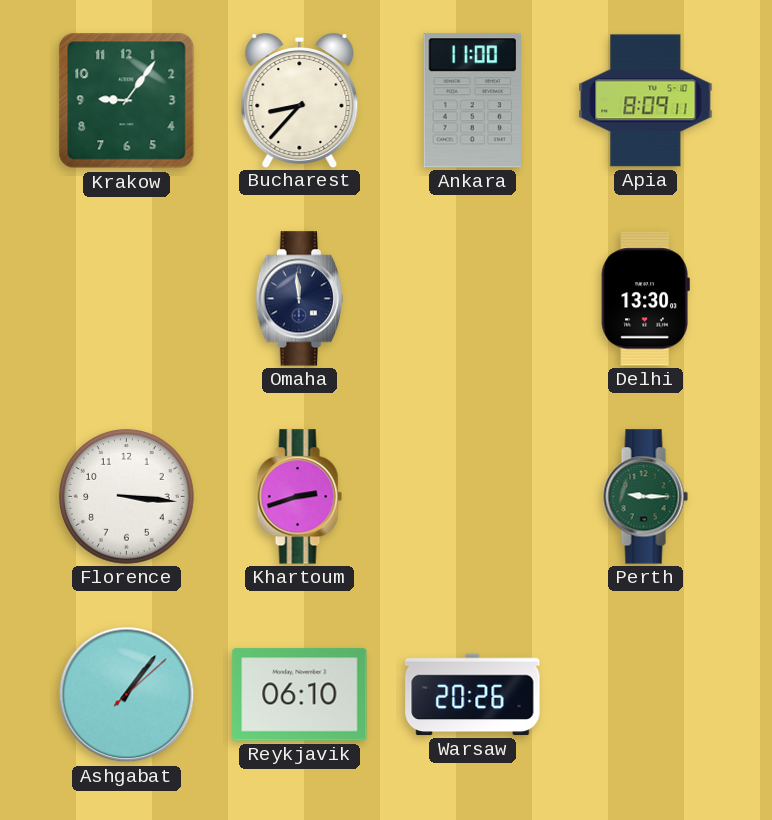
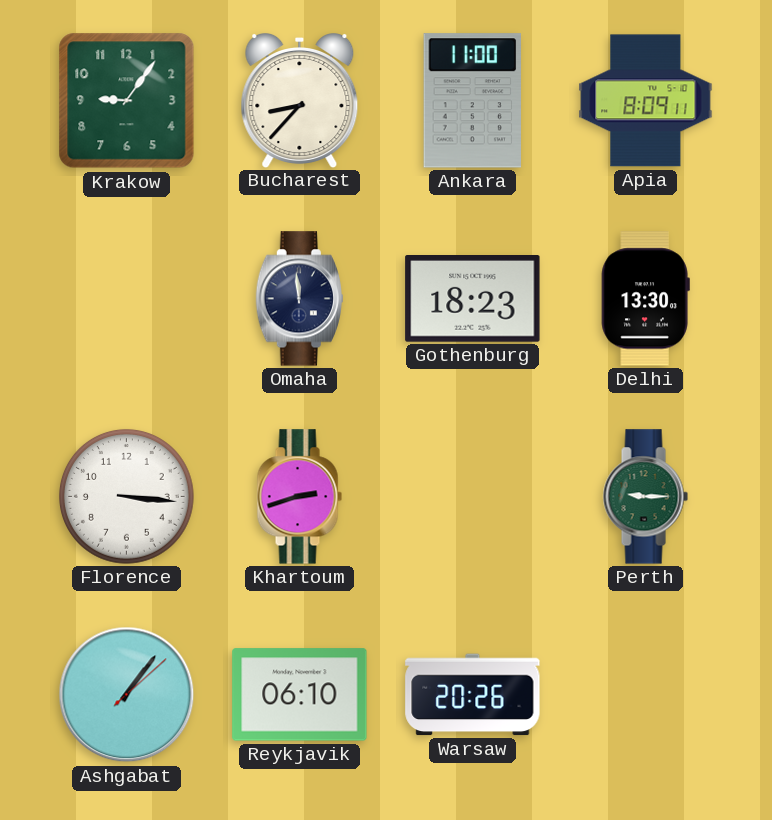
Gothenburg: none -> 18:23
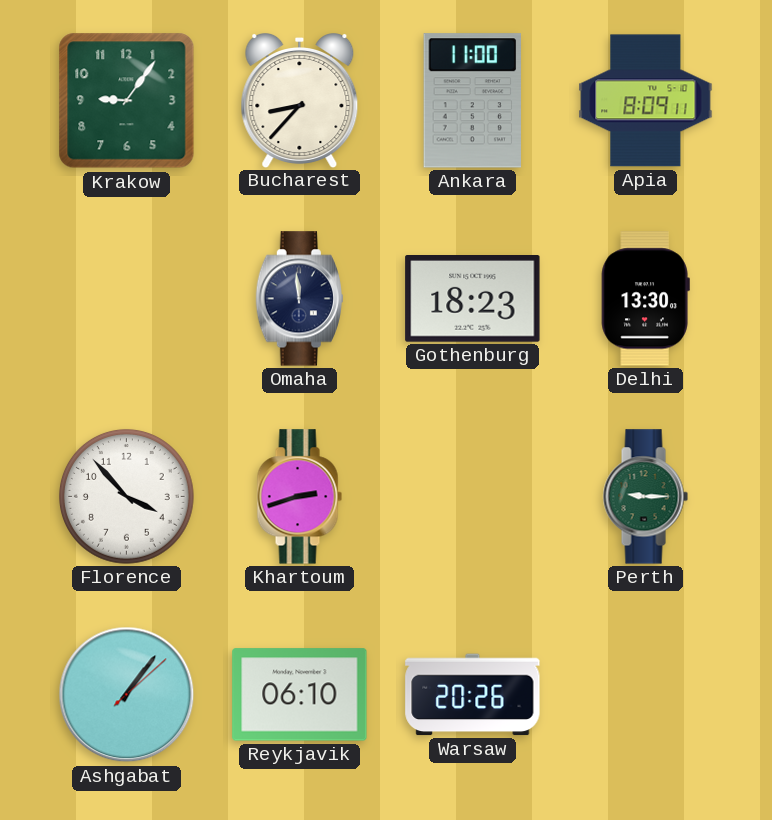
Florence: 3:16 -> 3:53
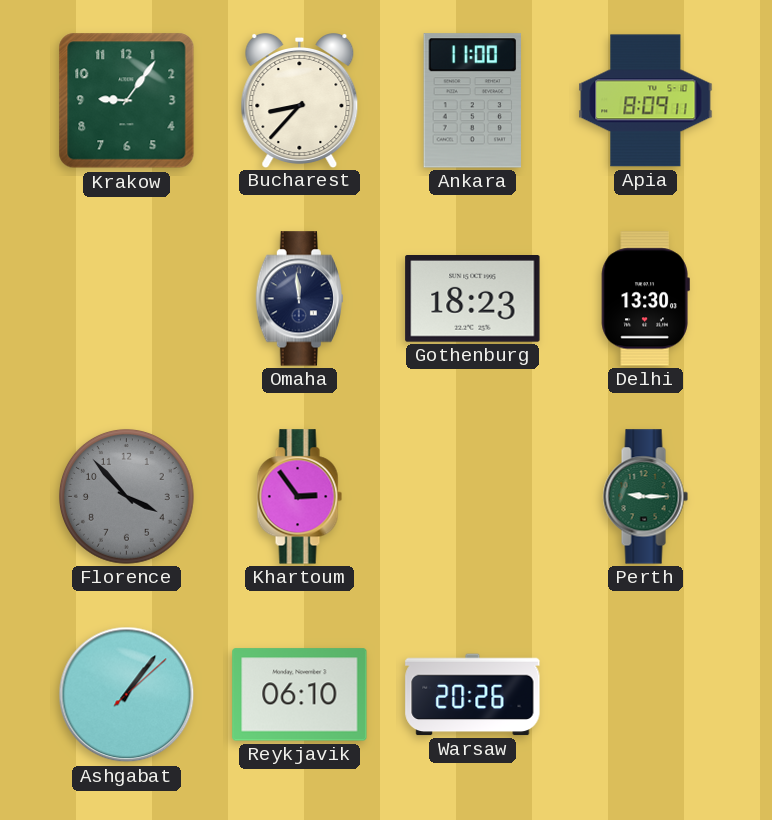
Florence dial: white -> grey
Khartoum: 2:42 -> 2:54
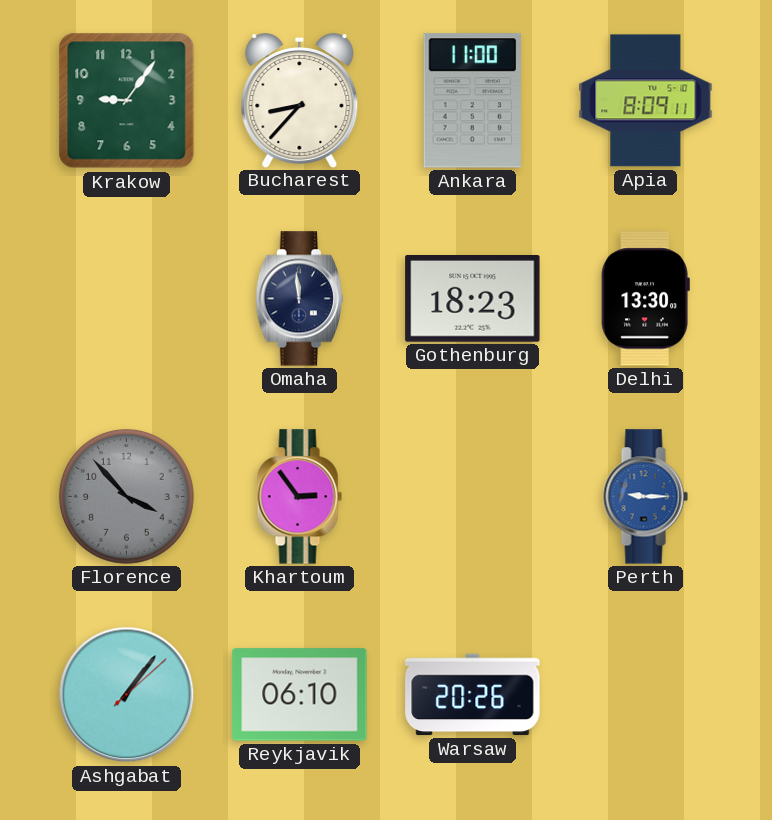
Perth dial: green -> blue
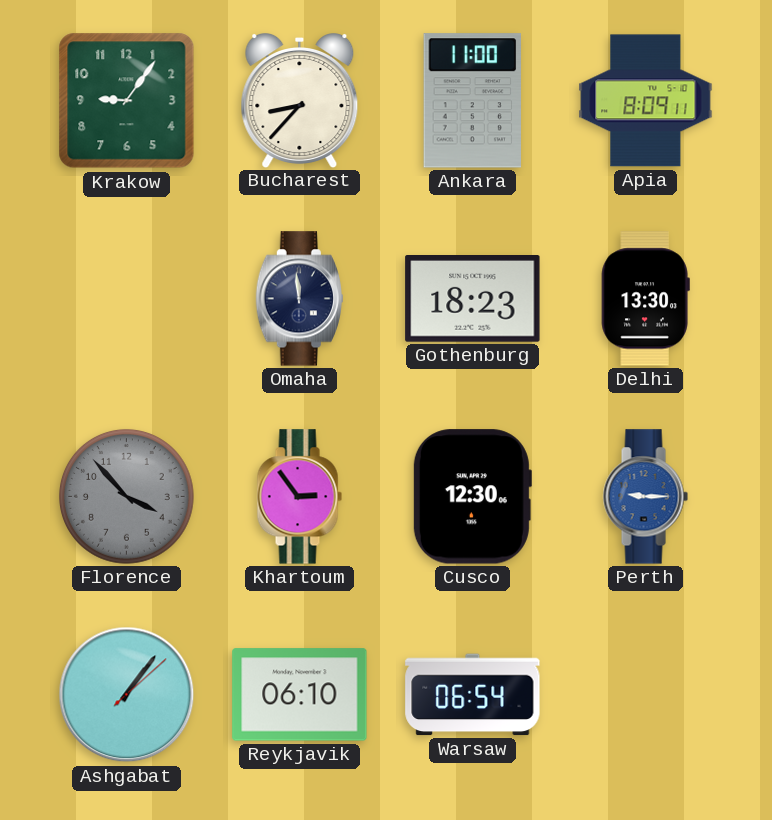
Cusco: none -> 12:30
Warsaw: 20:26 -> 06:54
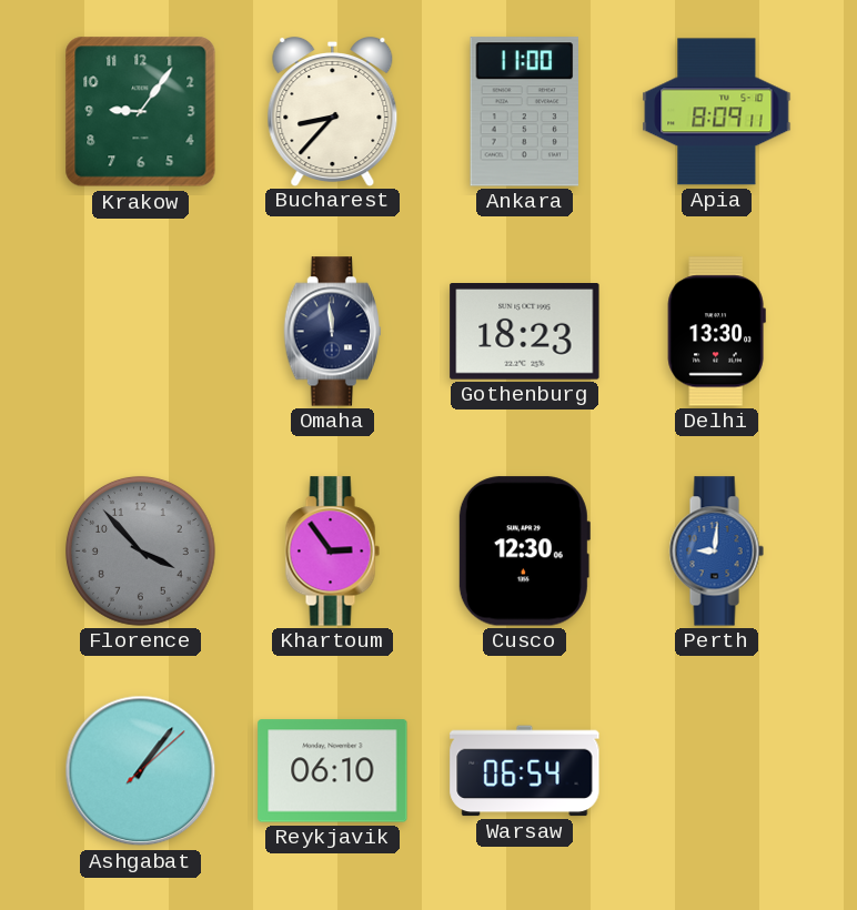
Perth: 9:15 -> 9:01
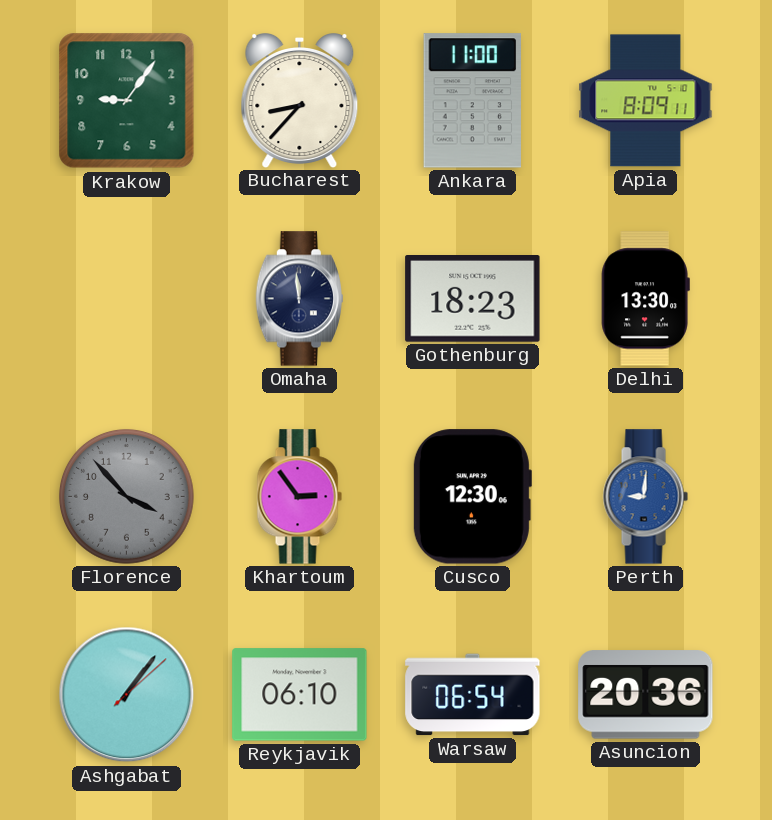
Asuncion: none -> 20:36
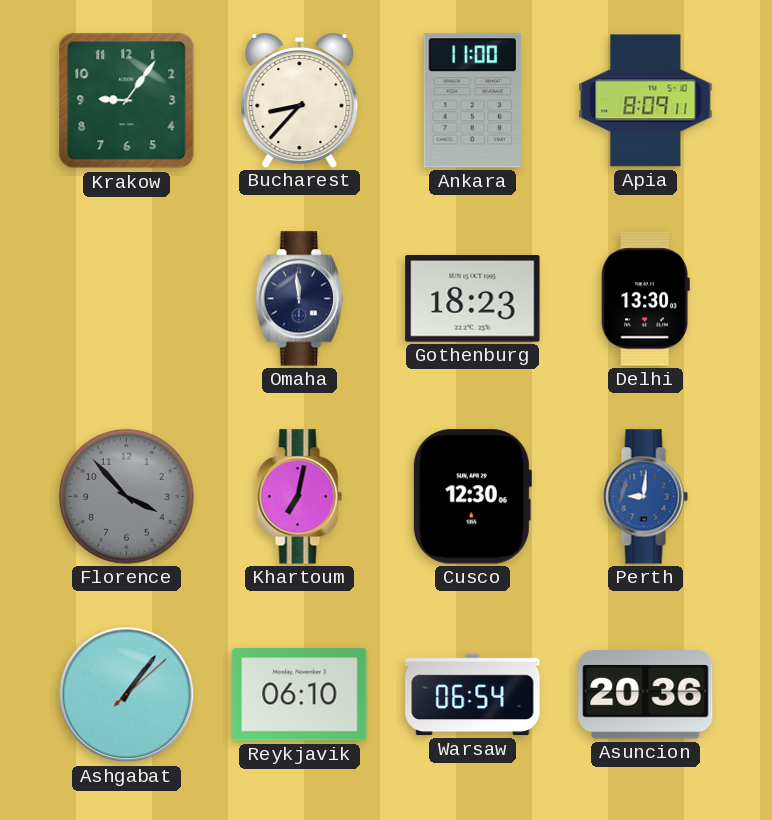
Khartoum: 2:54 -> 7:02
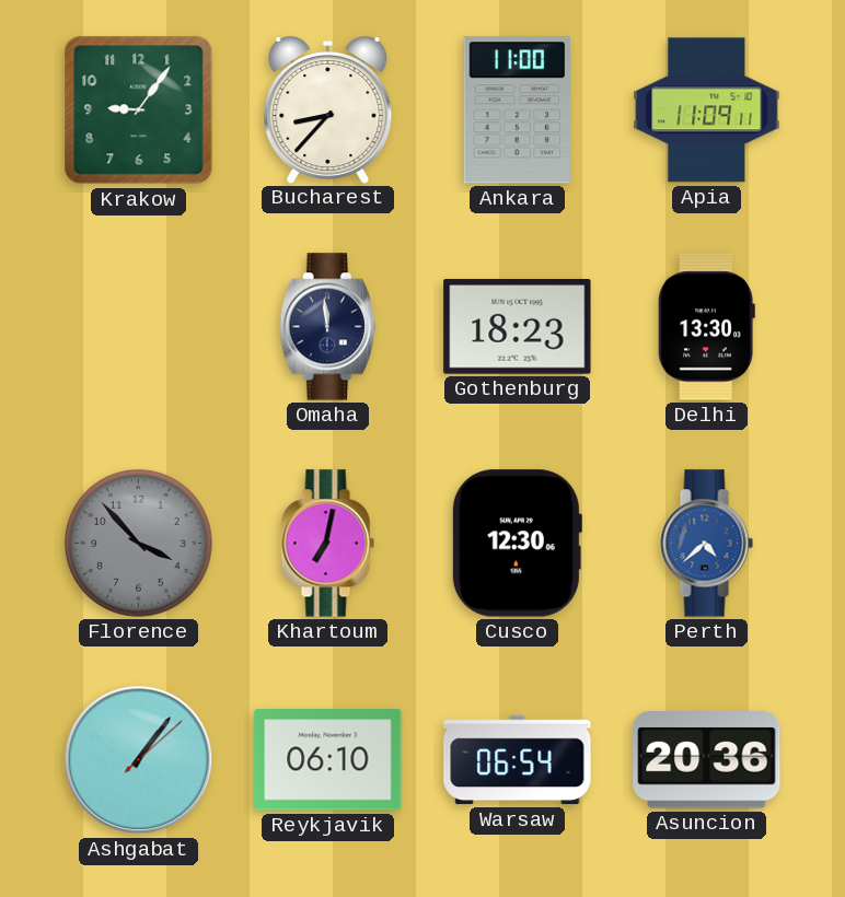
Apia: 8:09 -> 11:09
Perth: 9:01 -> 4:38
